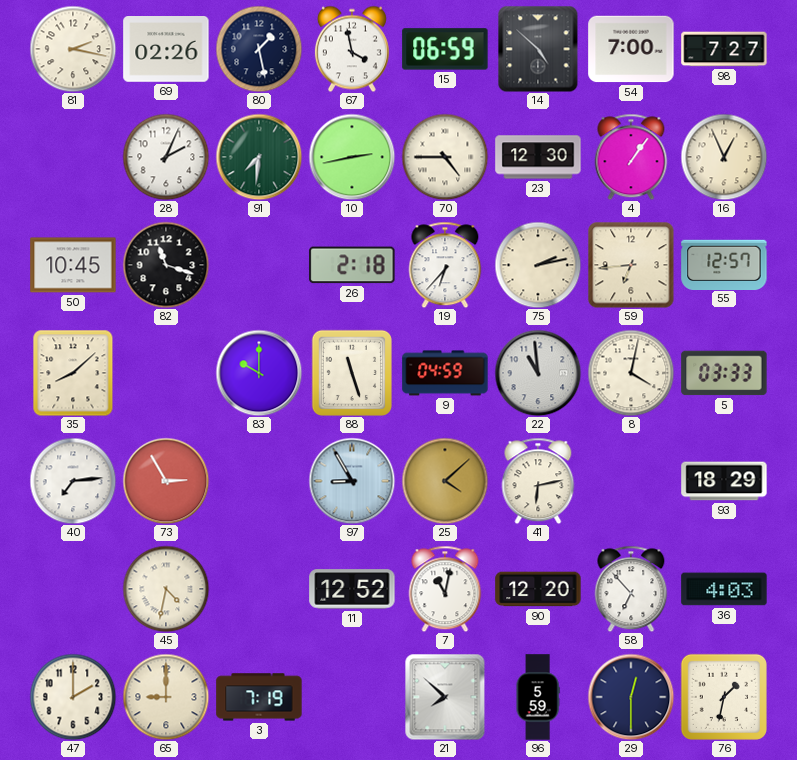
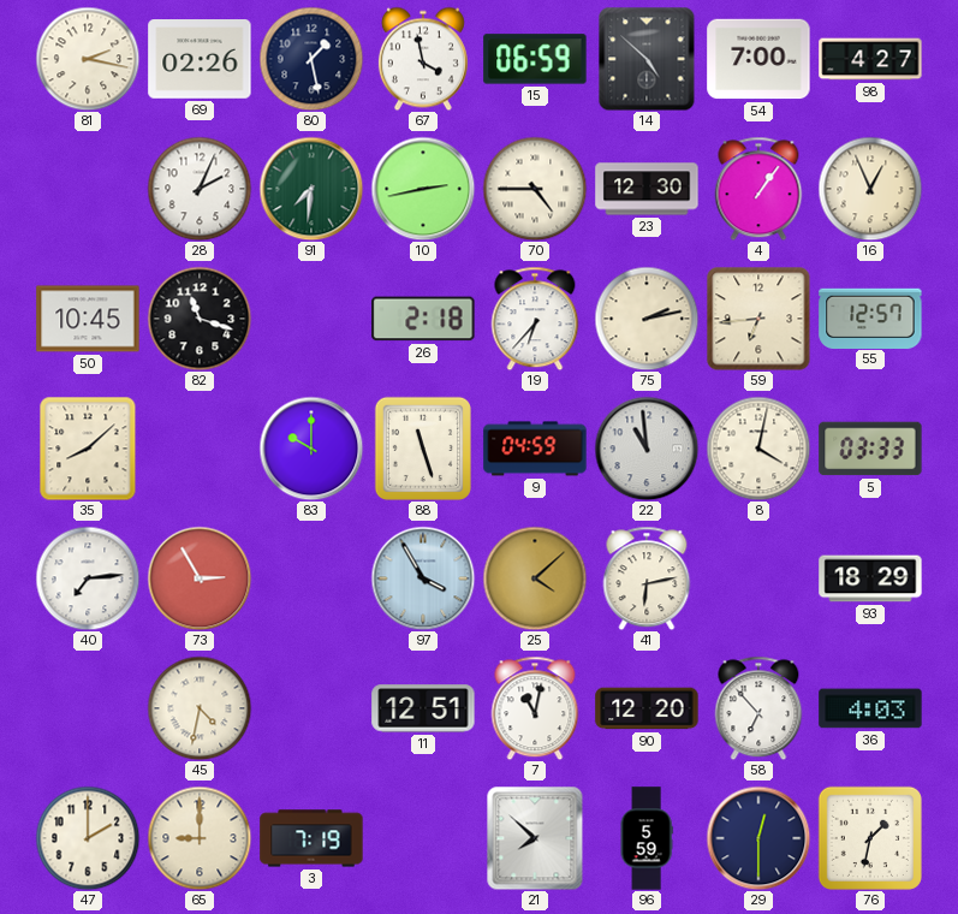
98: 7:27 -> 4:27
97: 8:55 -> 3:55
11: 12:52 -> 12:51
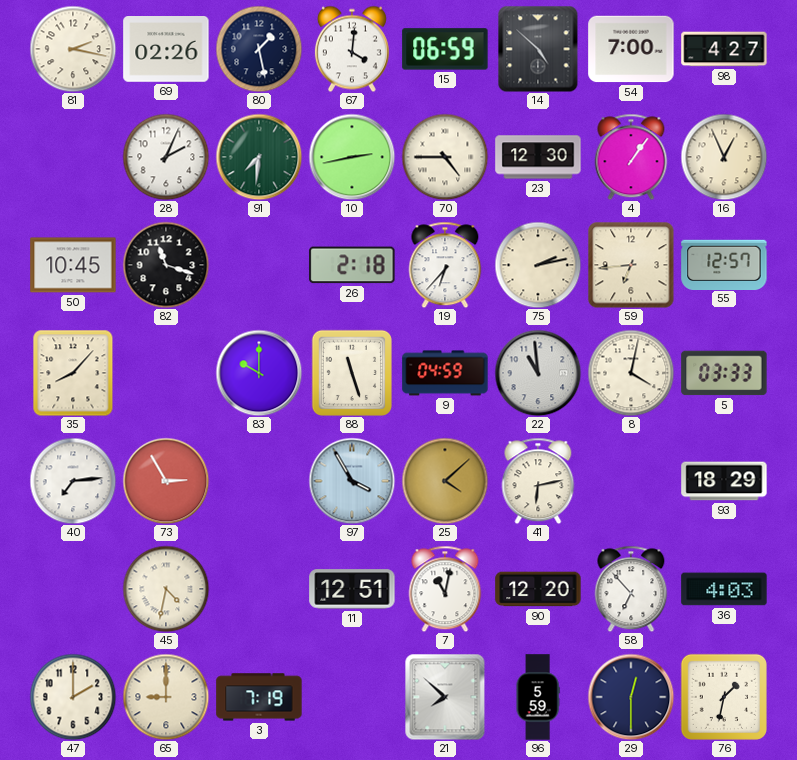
67: 3:58 -> 4:01
35: 8:08 -> 8:07
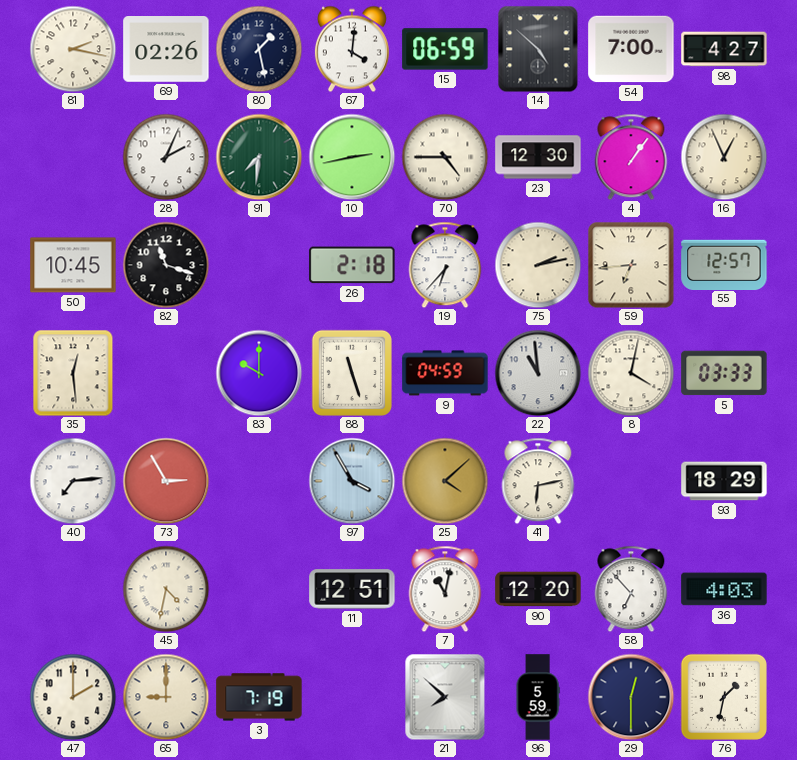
35: 8:07 -> 12:29
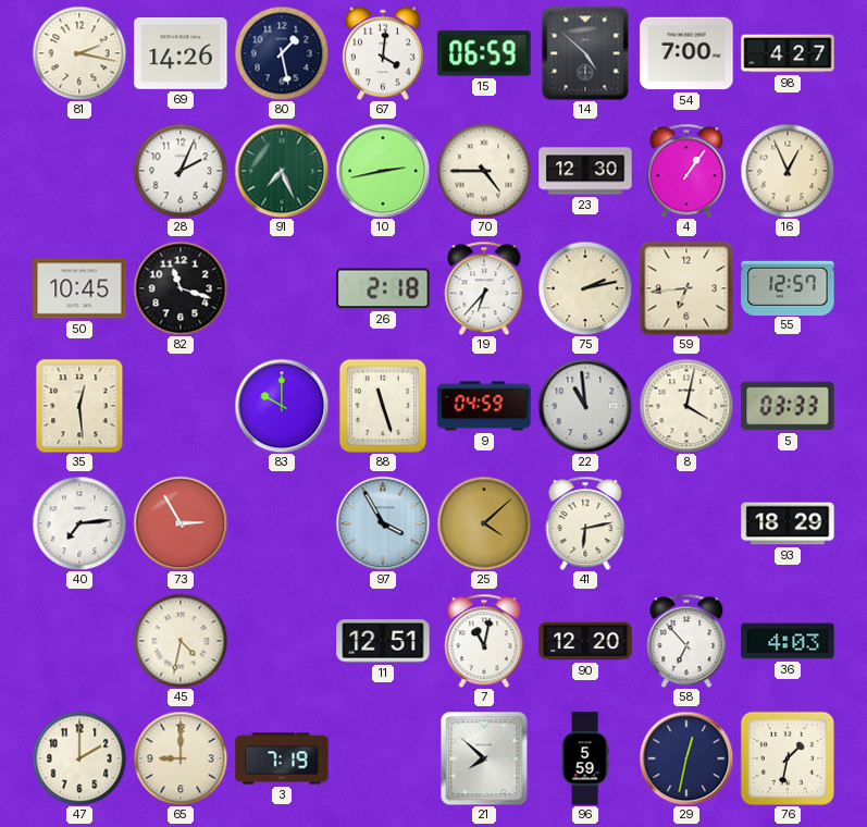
69: 02:26 -> 14:26
91: 7:31 -> 7:26
29: 12:30 -> 12:32
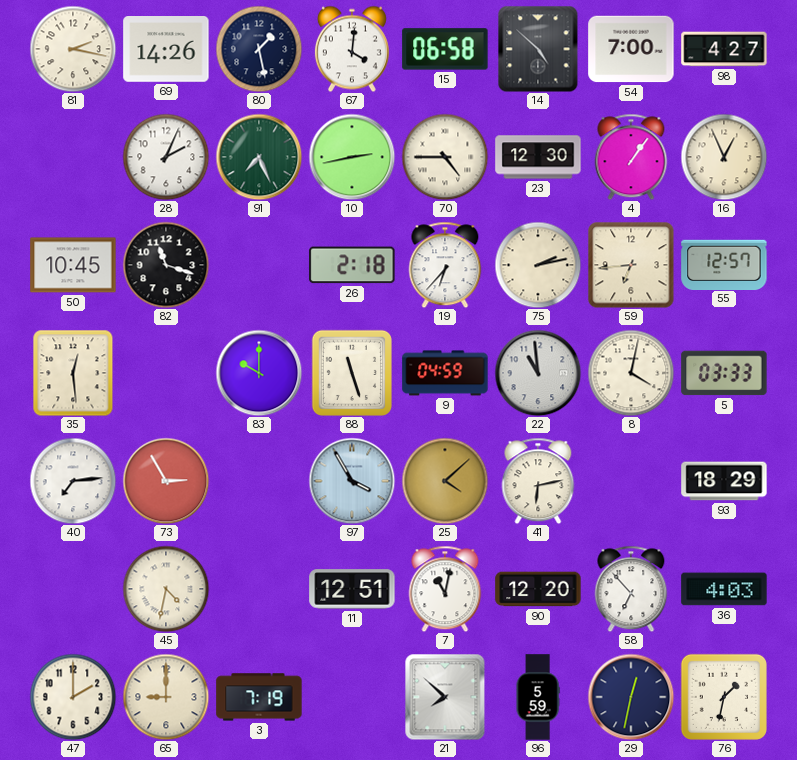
15: 06:59 -> 06:58
